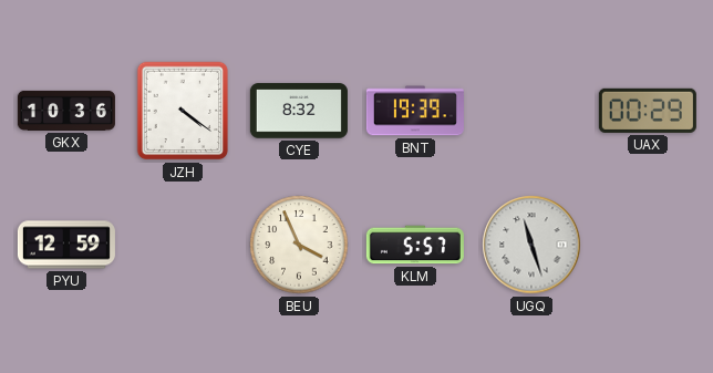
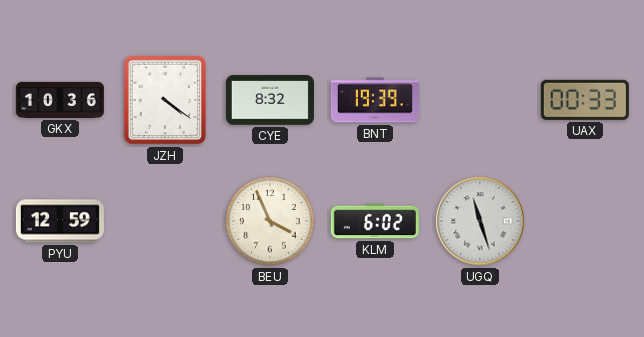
UAX: 00:29 -> 00:33
KLM: 5:57 -> 6:02
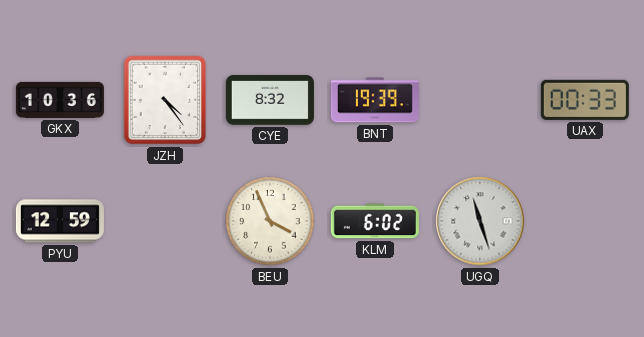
JZH: 4:21 -> 4:24
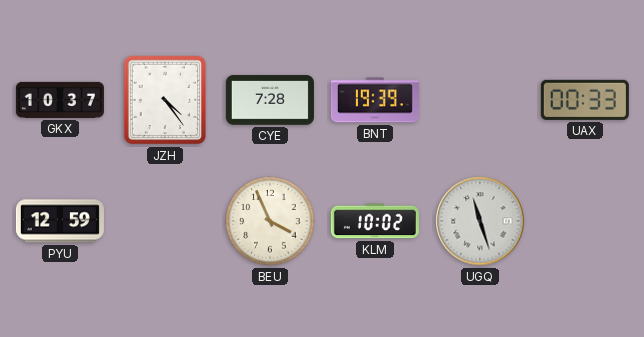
GKX: 10:36 -> 10:37
CYE: 8:32 -> 7:28
KLM: 6:02 -> 10:02
